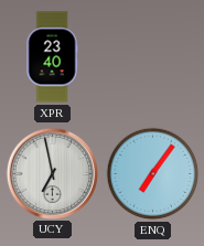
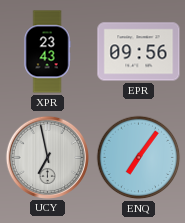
XPR: 23:40 -> 23:43
EPR: none -> 09:56
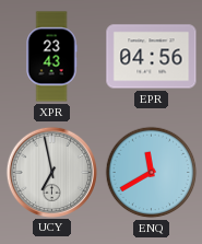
EPR: 09:56 -> 04:56
ENQ: 7:06 -> 11:40
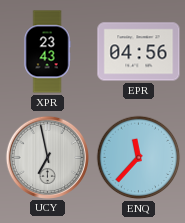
ENQ: 11:40 -> 11:37
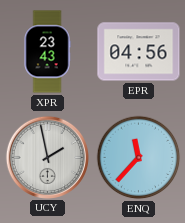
UCY: 6:58 -> 1:58
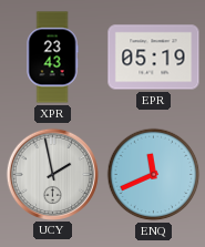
EPR: 04:56 -> 05:19
ENQ: 11:37 -> 11:41
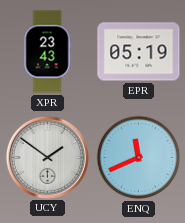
UCY: 1:58 -> 1:51
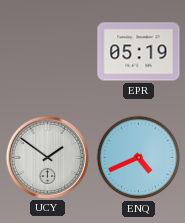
XPR: 23:43 -> none
ENQ: 11:41 -> 4:41
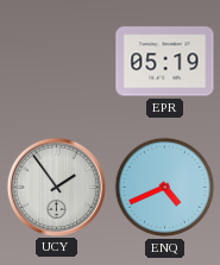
UCY: 1:51 -> 1:54
